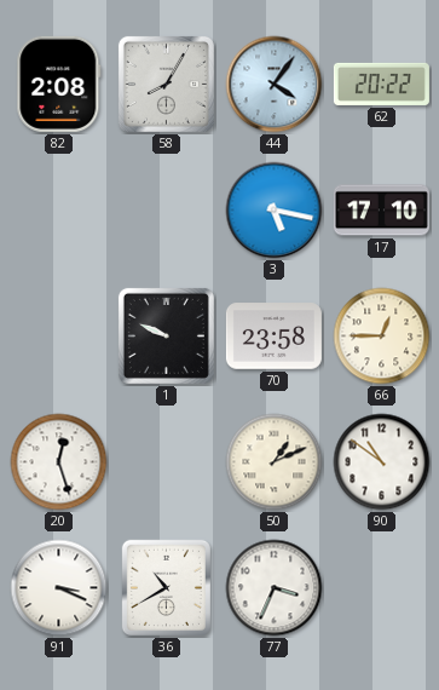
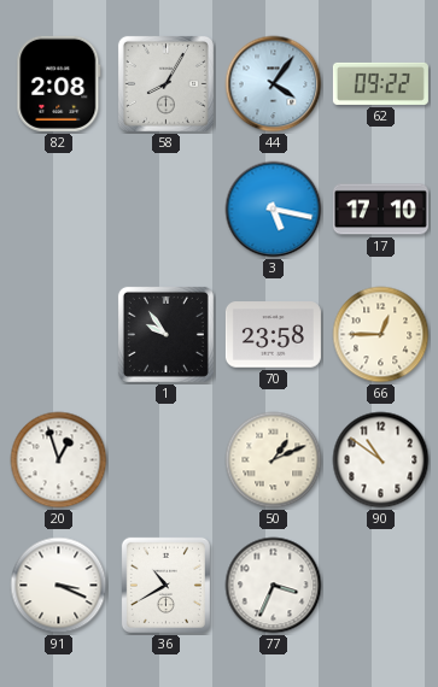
62: 20:22 -> 09:22
1: 9:49 -> 9:54
20: 12:27 -> 12:57
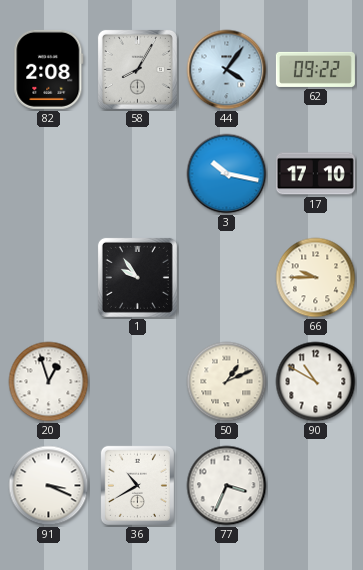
3: 5:17 -> 10:17
70: 23:58 -> none
66: 12:45 -> 9:45
90: 10:51 -> 10:50
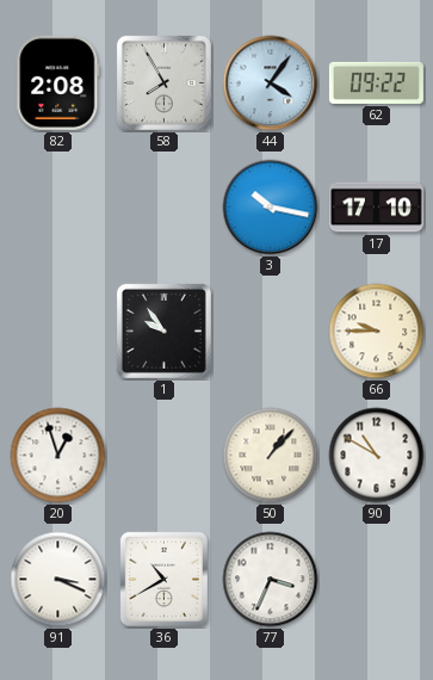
58: 8:05 -> 7:55
50: 1:11 -> 1:07
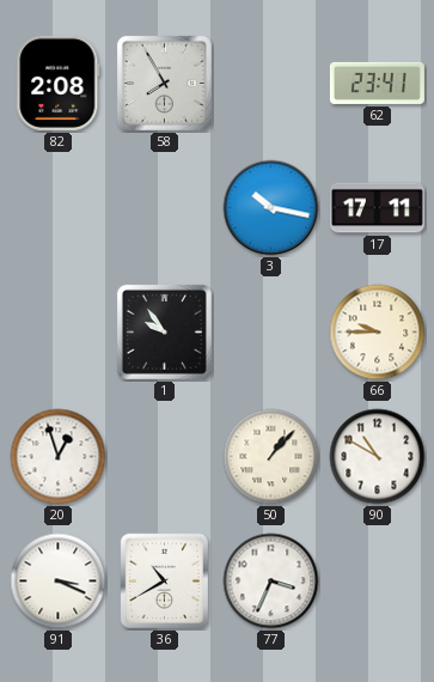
44: 4:06 -> none
62: 09:22 -> 23:41
17: 17:10 -> 17:11
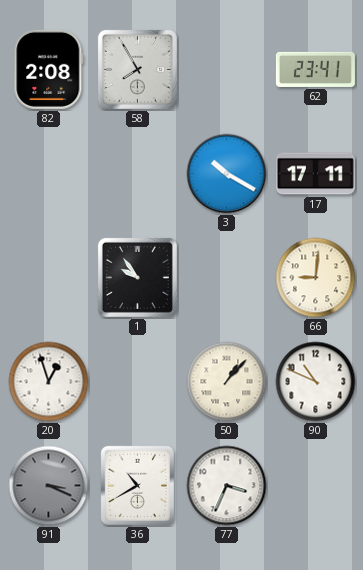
3: 10:17 -> 10:20
66: 9:45 -> 9:01
90: 10:50 -> 10:49
91 dial: white -> grey
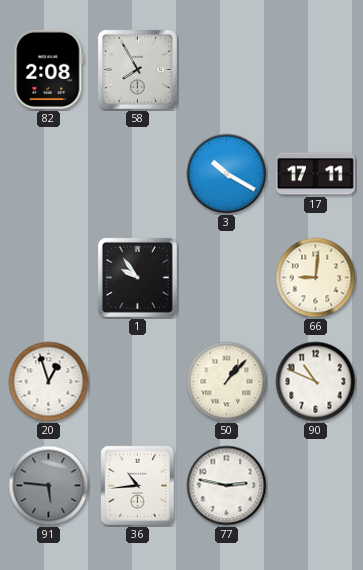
62: 23:41 -> none
91: 3:19 -> 5:46
36: 10:40 -> 10:44
77: 3:34 -> 2:47
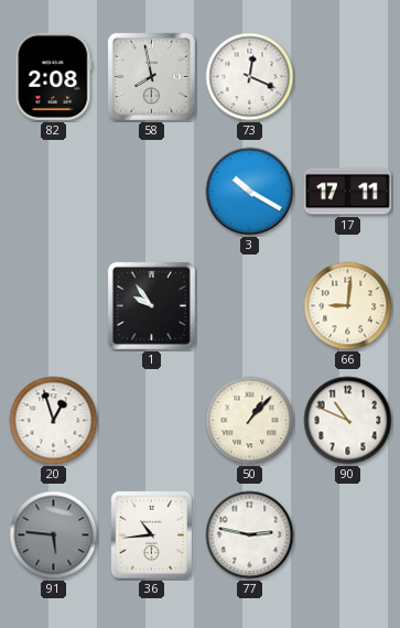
58: 7:55 -> 7:58
73: none -> 12:19
